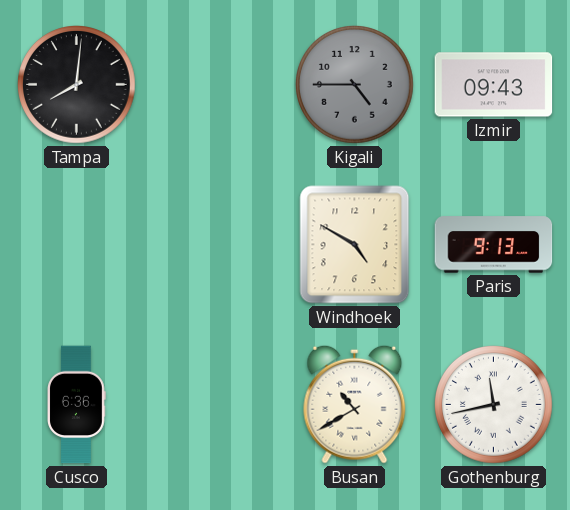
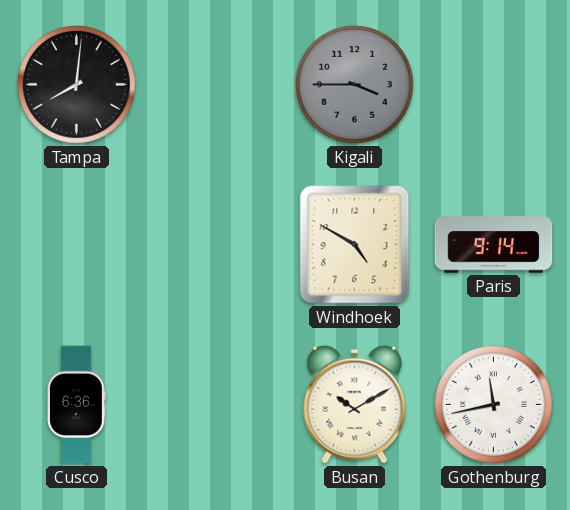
Kigali: 4:45 -> 3:45
Izmir: 09:43 -> none
Paris: 9:13 -> 9:14
Busan: 10:40 -> 10:10
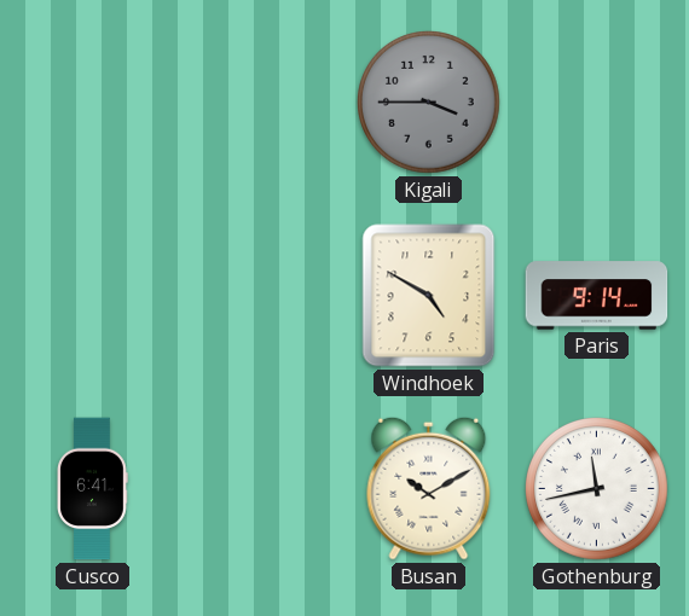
Tampa: 8:01 -> none
Cusco: 6:36 -> 6:41
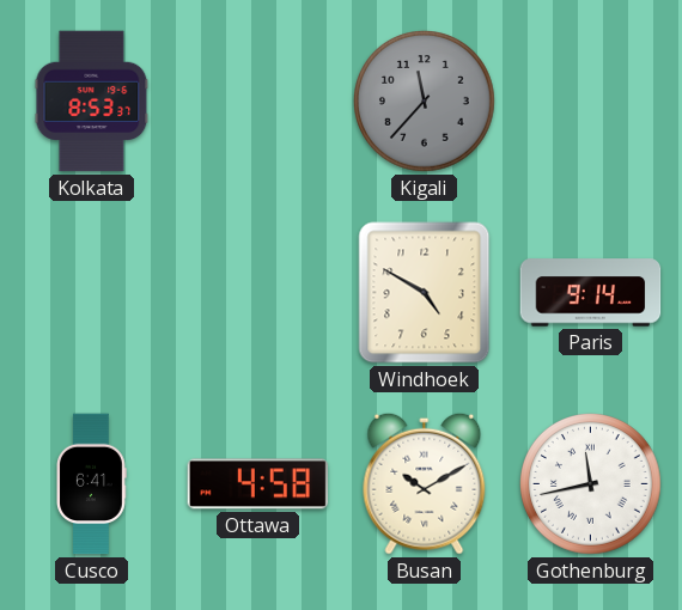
Kolkata: none -> 8:53
Kigali: 3:45 -> 11:37
Ottawa: none -> 4:58
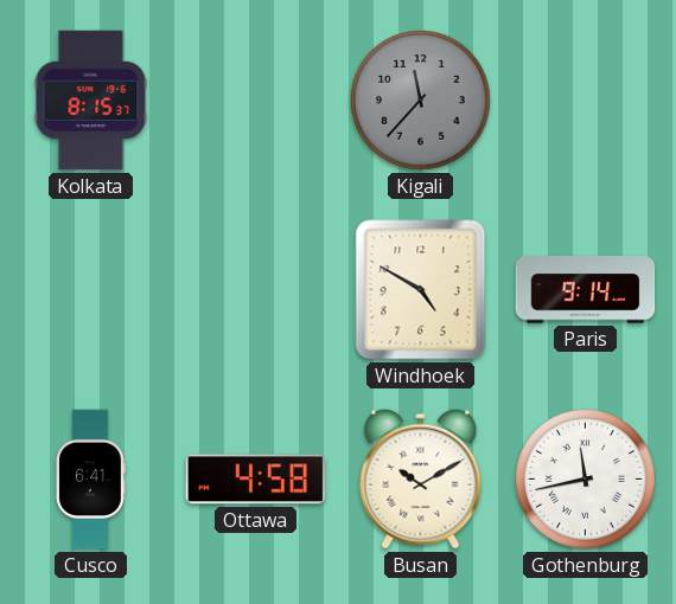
Kolkata: 8:53 -> 8:15
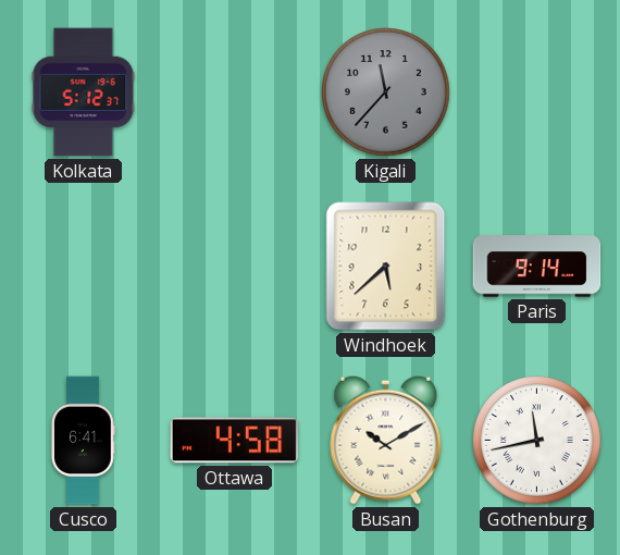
Kolkata: 8:15 -> 5:12
Windhoek: 4:50 -> 5:38
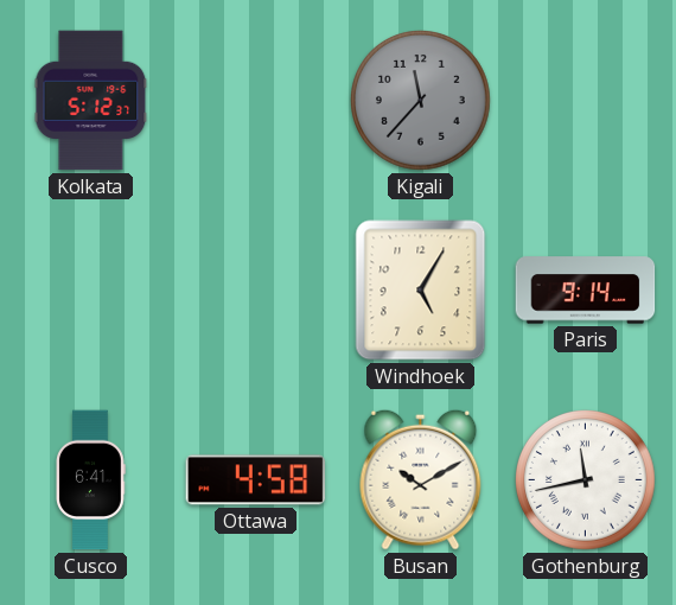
Windhoek: 5:38 -> 5:05
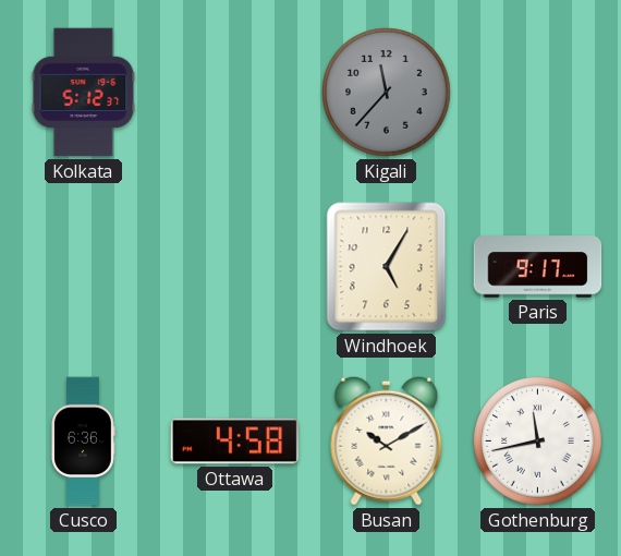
Paris: 9:14 -> 9:17
Cusco: 6:41 -> 6:36
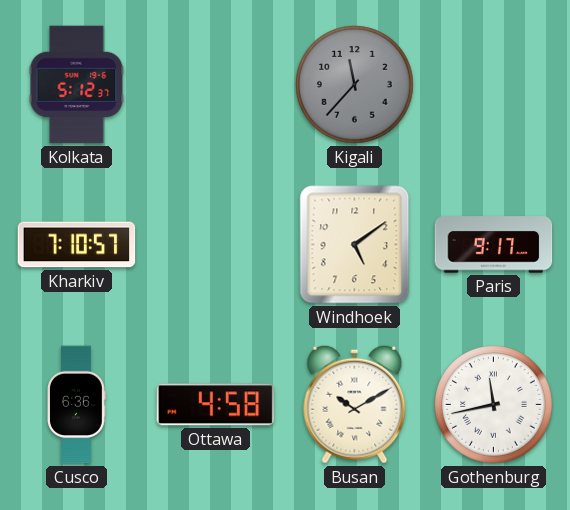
Kharkiv: none -> 7:10
Windhoek: 5:05 -> 5:09
